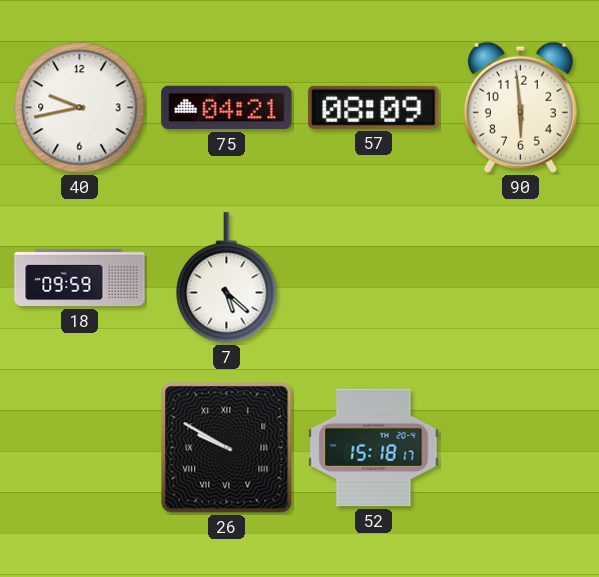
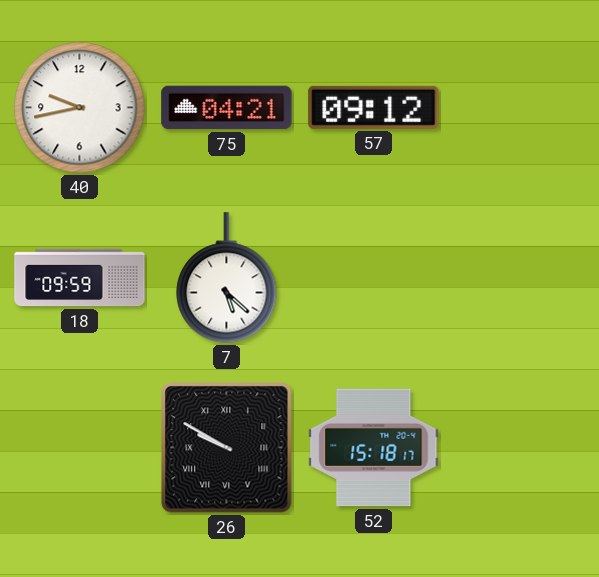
57: 08:09 -> 09:12
90: 5:59 -> none
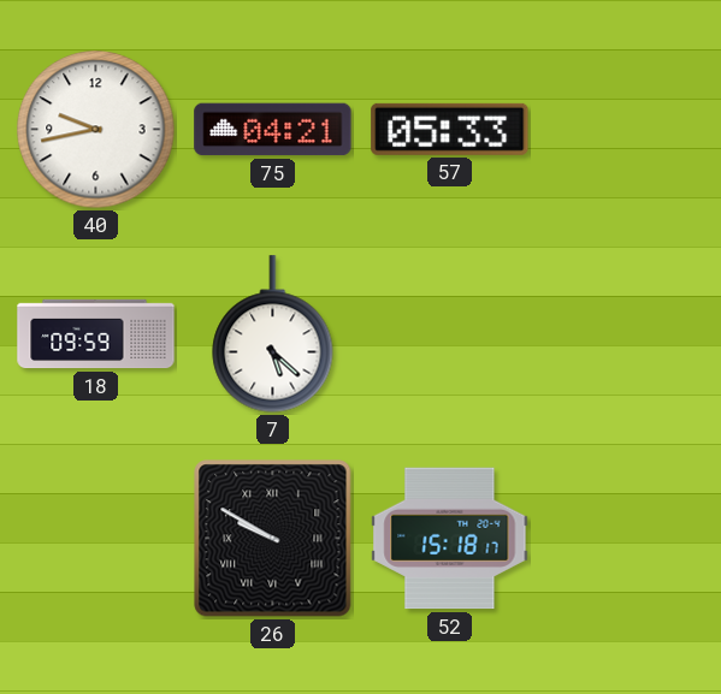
57: 09:12 -> 05:33
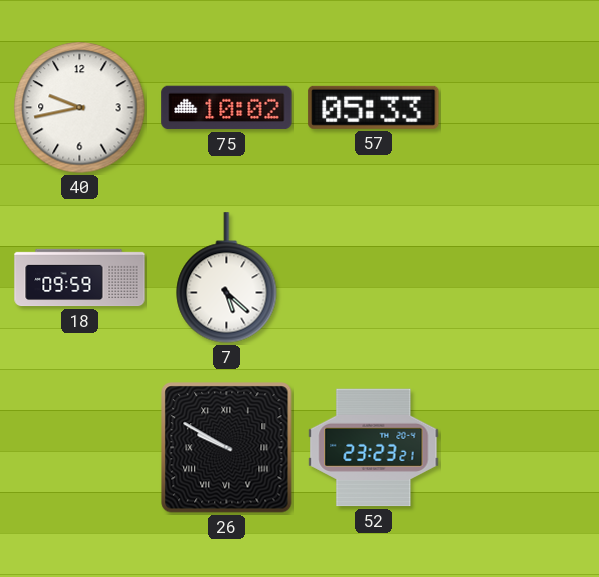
75: 04:21 -> 10:02
52: 15:18 -> 23:23
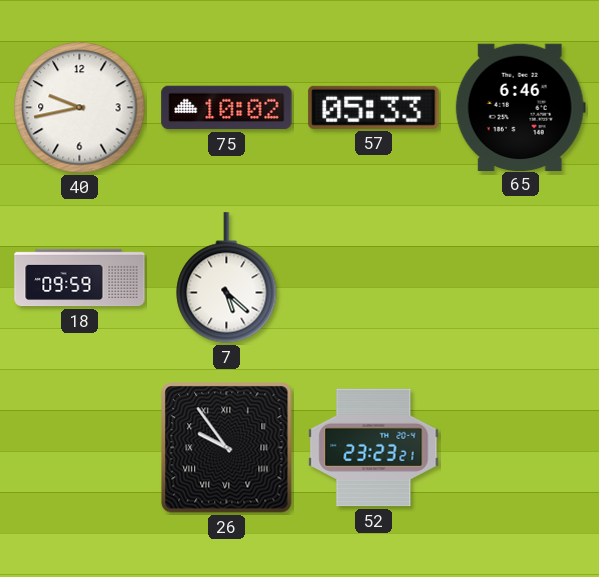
65: none -> 6:46
26: 9:50 -> 9:54
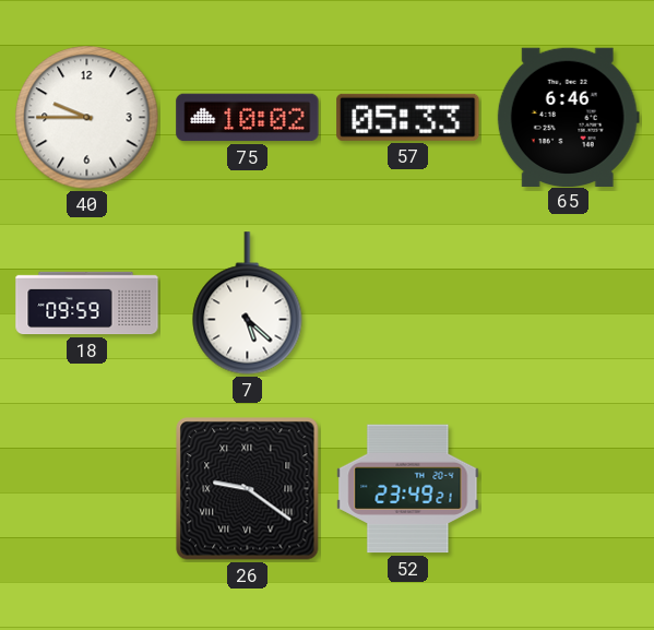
40: 9:43 -> 9:45
26: 9:54 -> 9:21
52: 23:23 -> 23:49
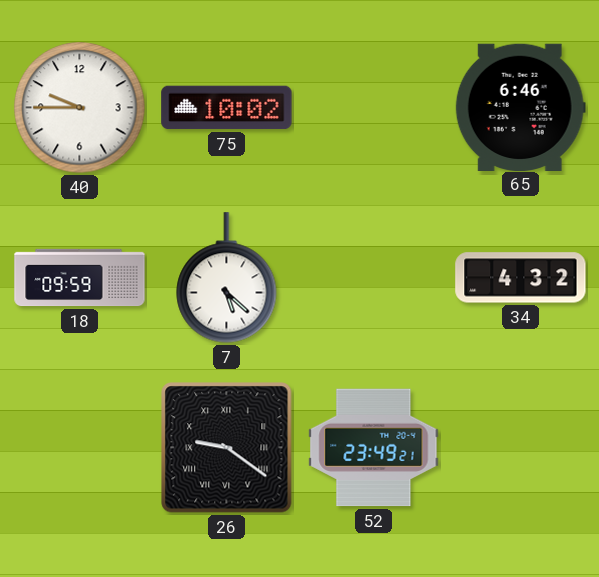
57: 05:33 -> none
34: none -> 4:32
